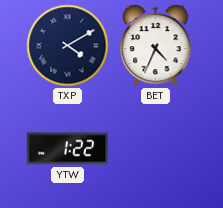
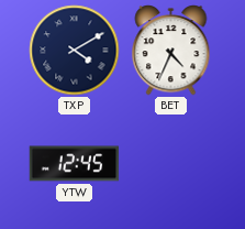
YTW: 1:22 -> 12:45
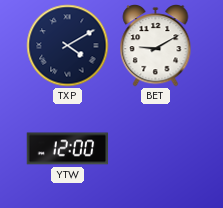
BET: 4:34 -> 9:10
YTW: 12:45 -> 12:00
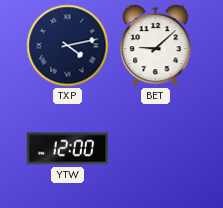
TXP: 4:10 -> 4:13
BET: 9:10 -> 9:08
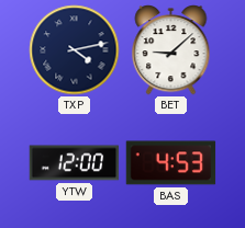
BAS: none -> 4:53
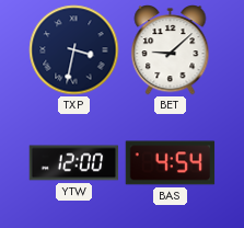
TXP: 4:13 -> 3:32
BAS: 4:53 -> 4:54
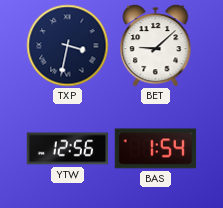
YTW: 12:00 -> 12:56
BAS: 4:54 -> 1:54
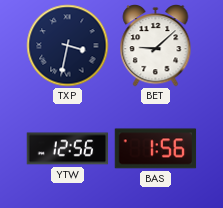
BAS: 1:54 -> 1:56
